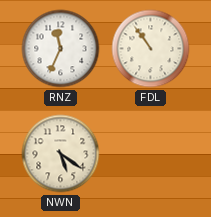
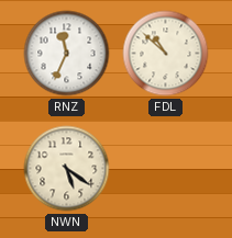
FDL: 10:54 -> 10:52
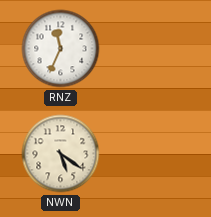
FDL: 10:52 -> none
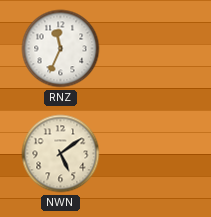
NWN: 5:21 -> 5:09
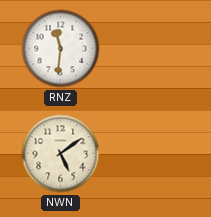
RNZ: 11:34 -> 11:31
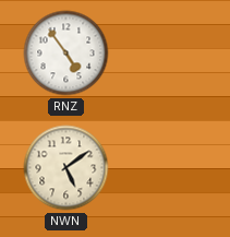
RNZ: 11:31 -> 4:54
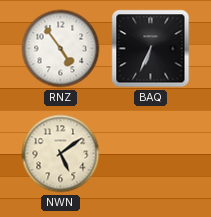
BAQ: none -> 6:34
